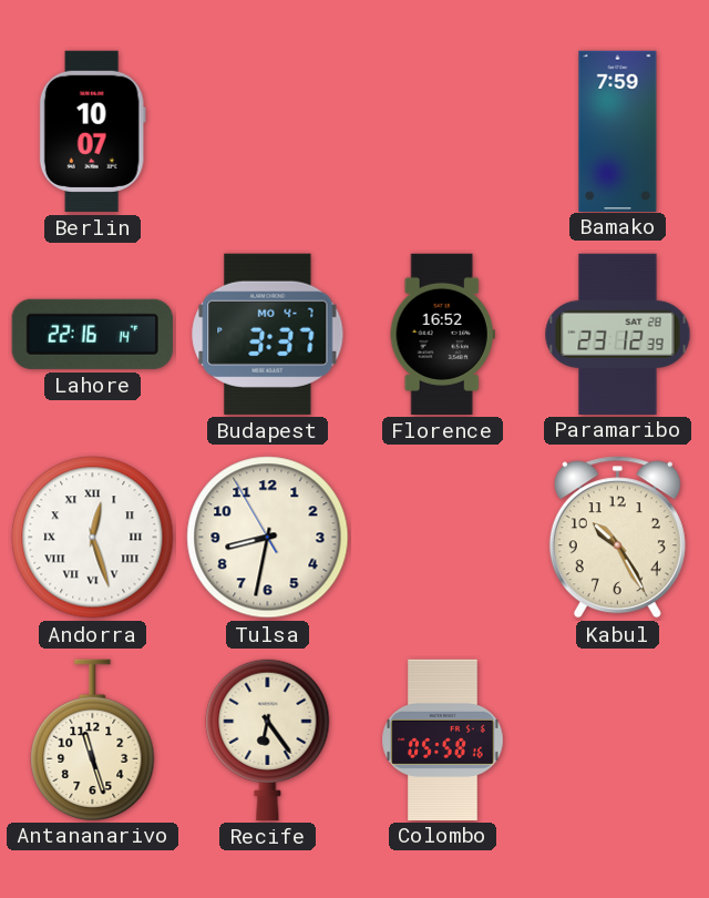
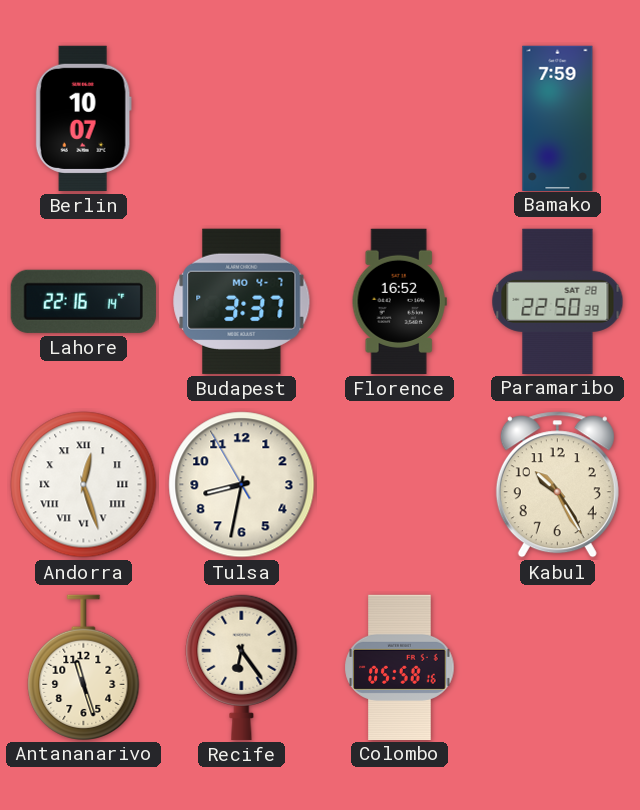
Paramaribo: 23:12 -> 22:50
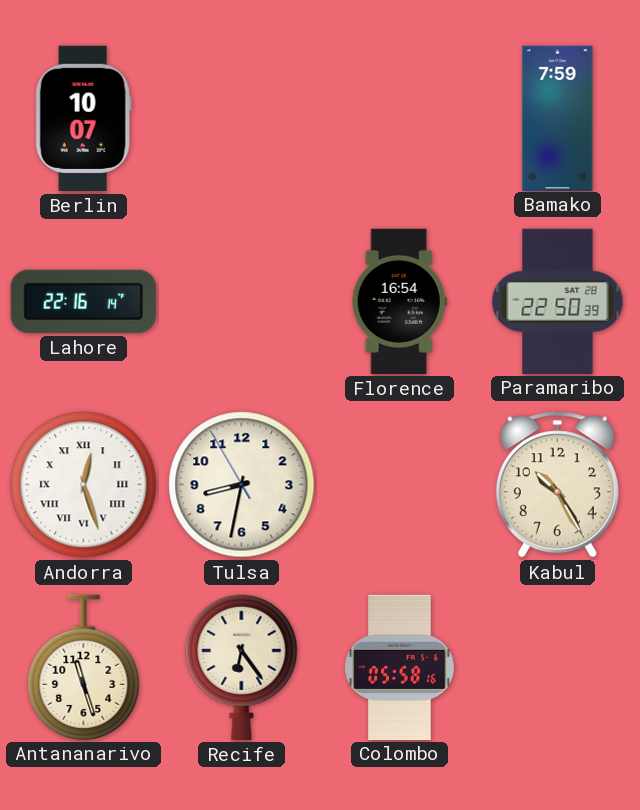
Budapest: 3:37 -> none
Florence: 16:52 -> 16:54
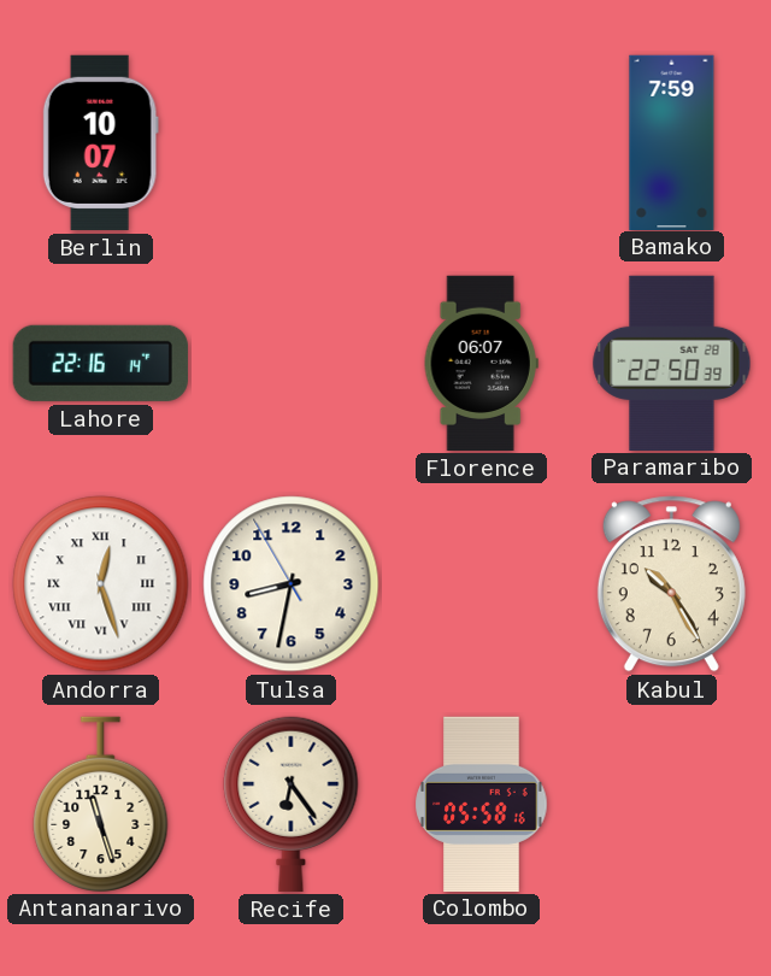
Florence: 16:54 -> 06:07
